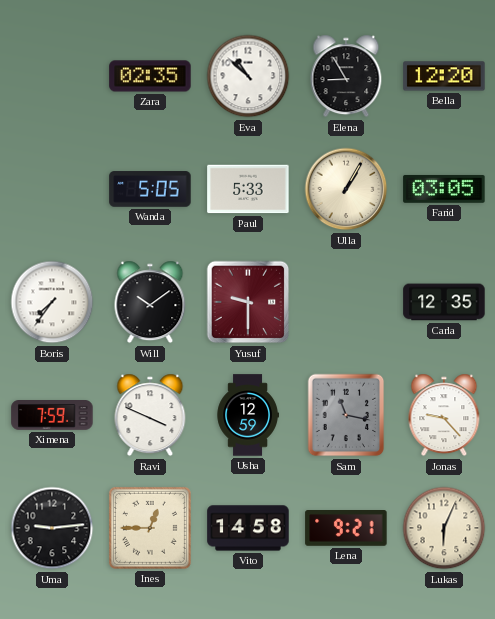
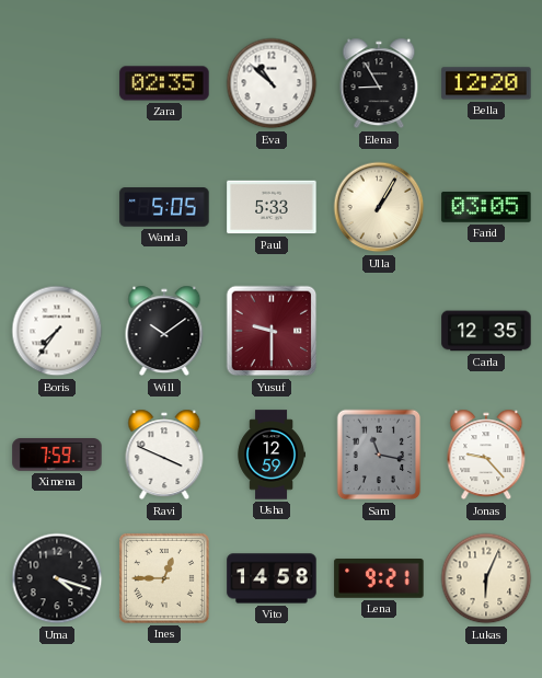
Uma: 9:14 -> 4:18
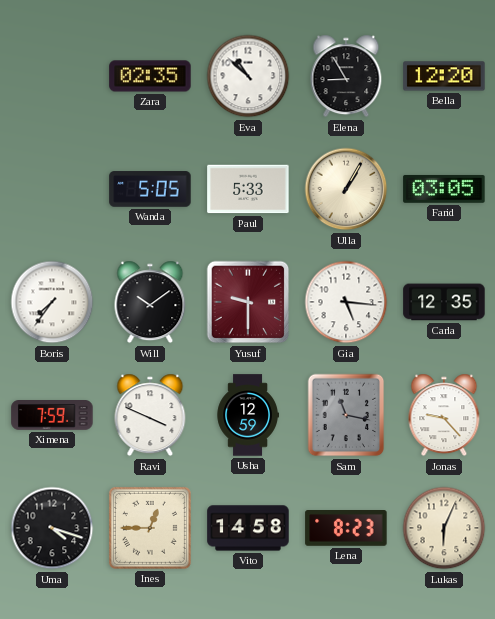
Gia: none -> 5:16
Lena: 9:21 -> 8:23
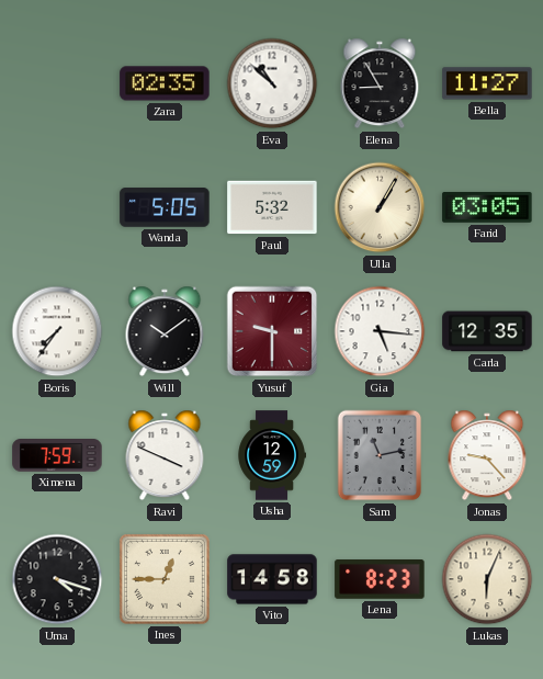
Bella: 12:20 -> 11:27
Paul: 5:33 -> 5:32
Sam: 11:17 -> 11:13
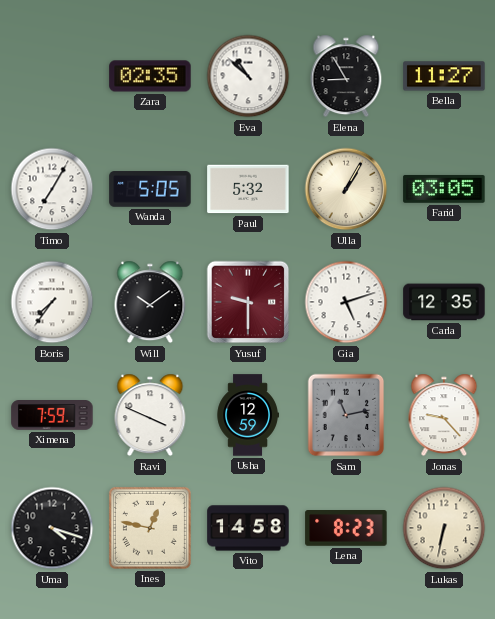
Timo: none -> 7:05
Gia: 5:16 -> 5:12
Ines: 12:45 -> 12:47
Lukas: 6:04 -> 6:32
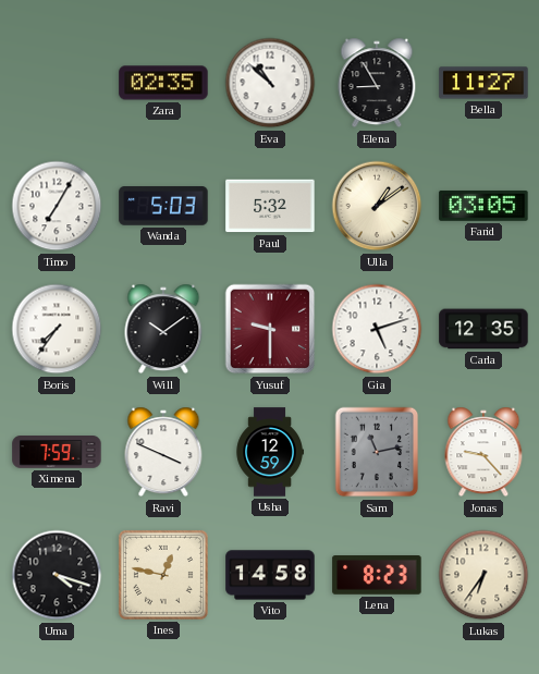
Wanda: 5:05 -> 5:03
Ulla: 1:05 -> 1:09
Lukas: 6:32 -> 6:36
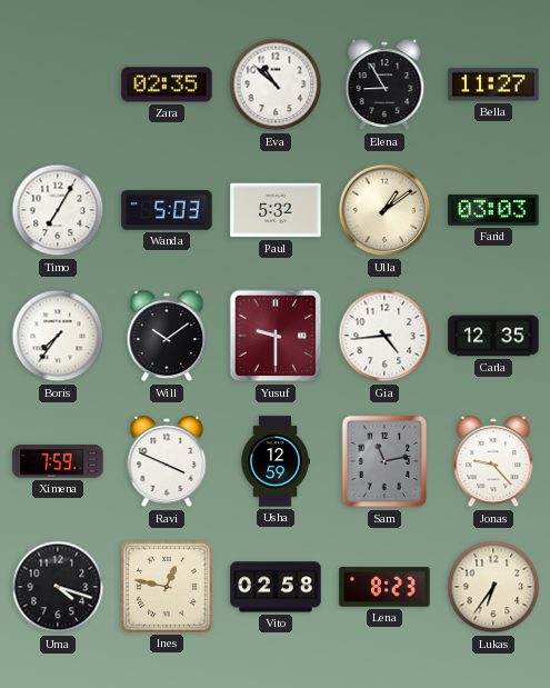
Farid: 03:05 -> 03:03
Gia: 5:12 -> 4:44
Vito: 14:58 -> 02:58
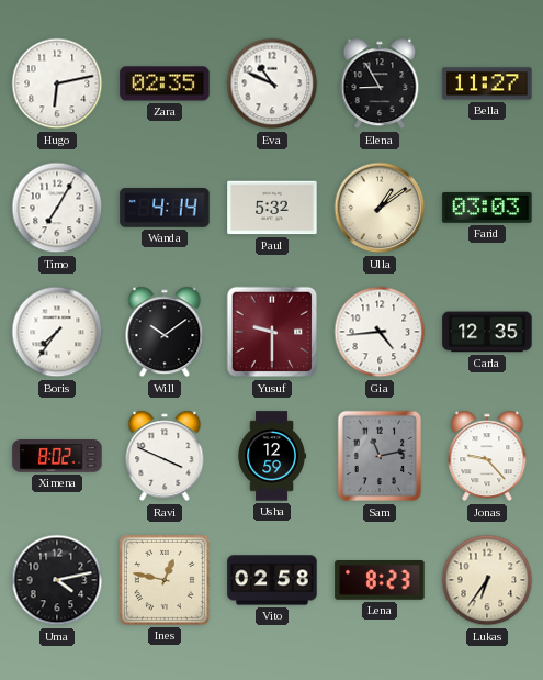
Hugo: none -> 6:13
Eva: 10:52 -> 10:49
Wanda: 5:03 -> 4:14
Ximena: 7:59 -> 8:02
Uma: 4:18 -> 4:13
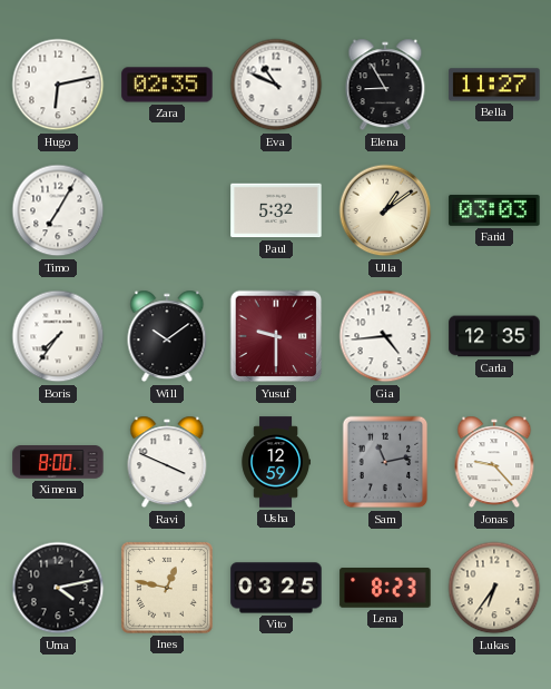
Wanda: 4:14 -> none
Ximena: 8:02 -> 8:00
Vito: 02:58 -> 03:25
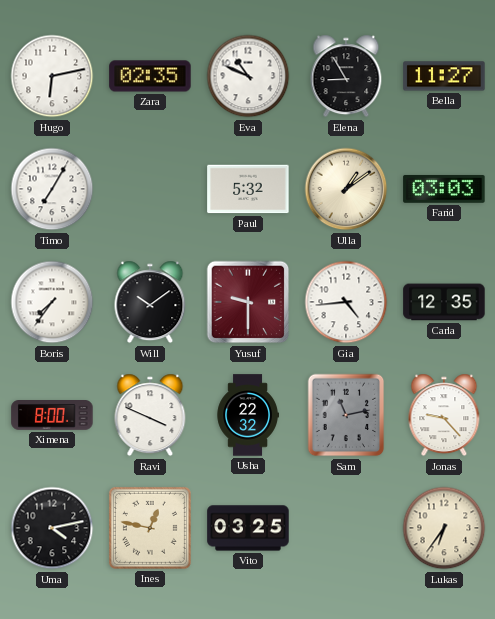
Usha: 12:59 -> 22:32
Lena: 8:23 -> none
